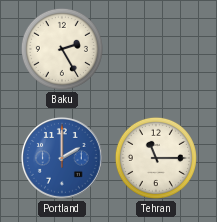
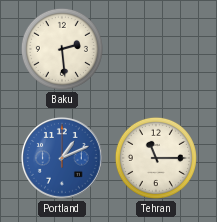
Baku: 2:25 -> 2:29
Portland: 2:00 -> 1:11
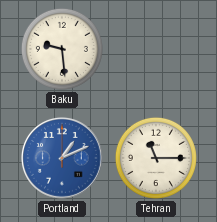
Baku: 2:29 -> 9:29
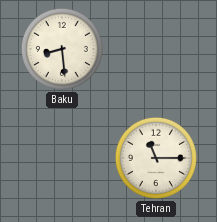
Baku: 9:29 -> 8:29
Portland: 1:11 -> none
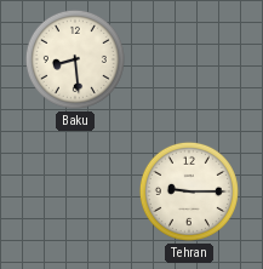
Tehran: 11:15 -> 9:15
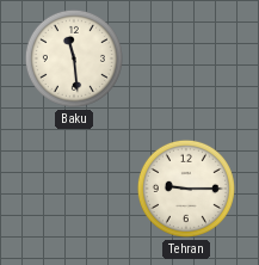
Baku: 8:29 -> 11:29
